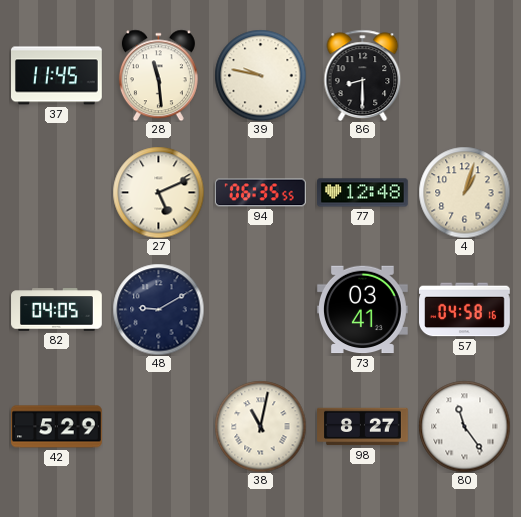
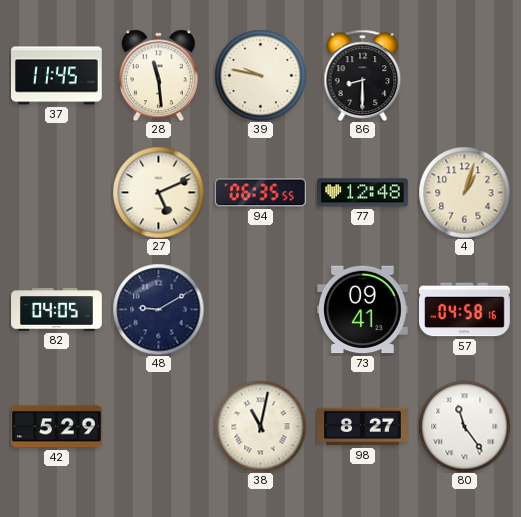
73: 03:41 -> 09:41
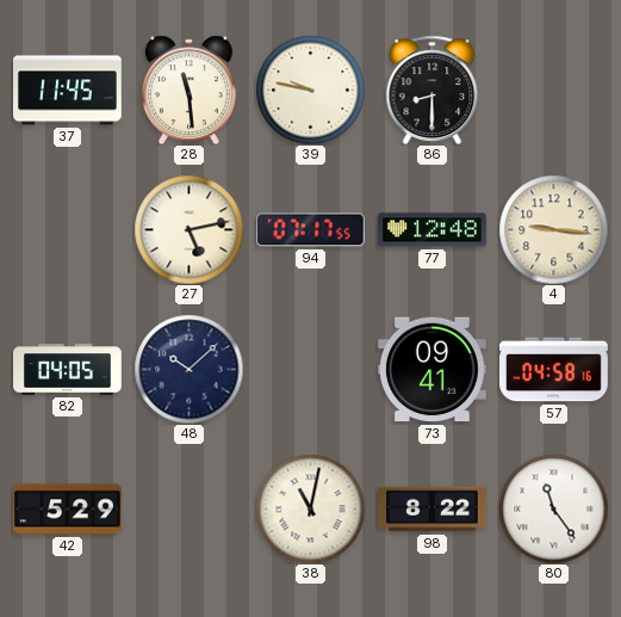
27: 5:11 -> 5:13
94: 06:35 -> 07:17
4: 1:03 -> 9:16
48: 9:10 -> 10:08
98: 8:27 -> 8:22
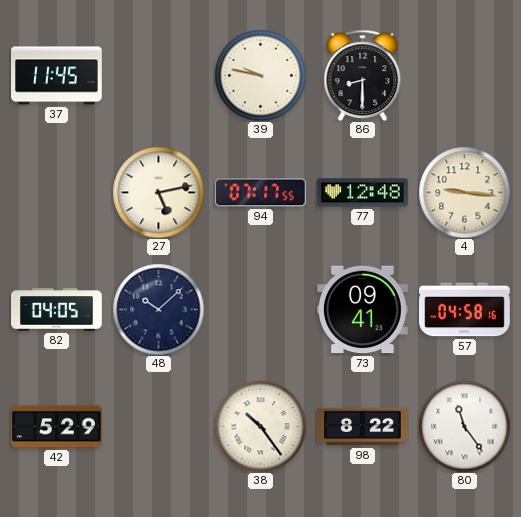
28: 11:29 -> none
38: 11:02 -> 10:24
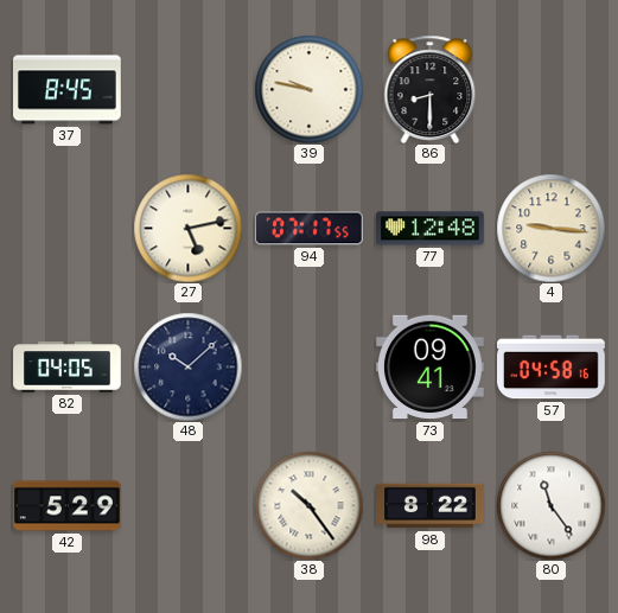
37: 11:45 -> 8:45
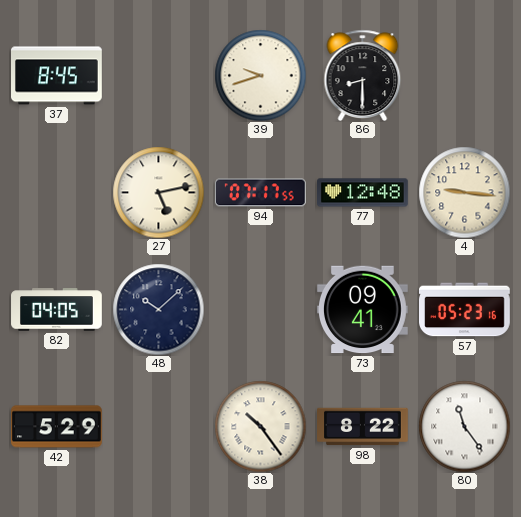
39: 9:47 -> 9:42
57: 04:58 -> 05:23
